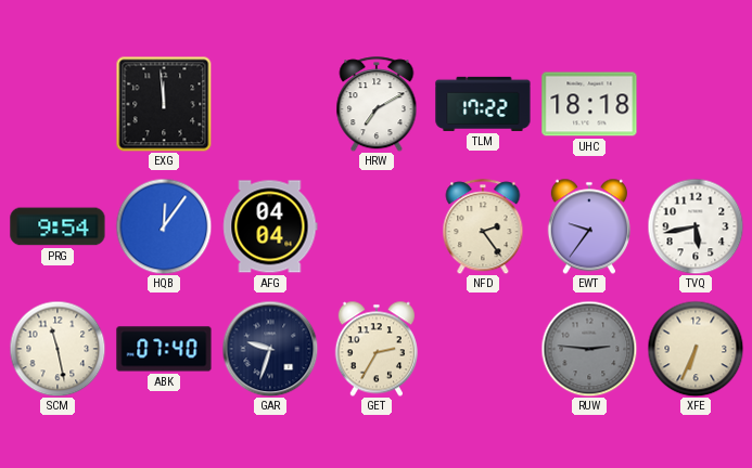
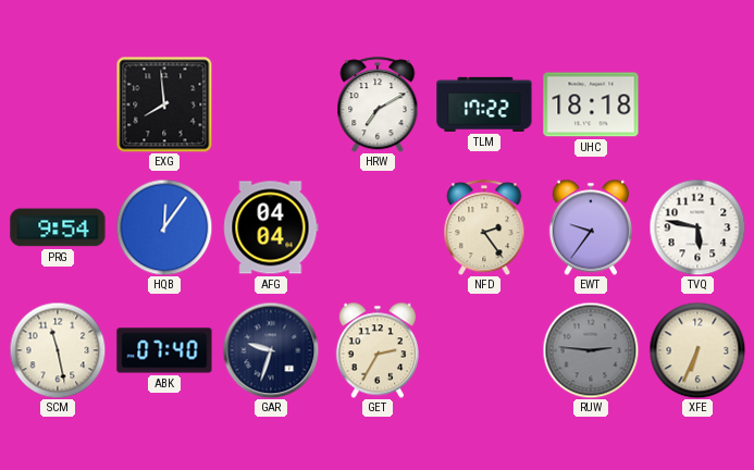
EXG: 11:59 -> 7:59
TVQ: 5:43 -> 5:47
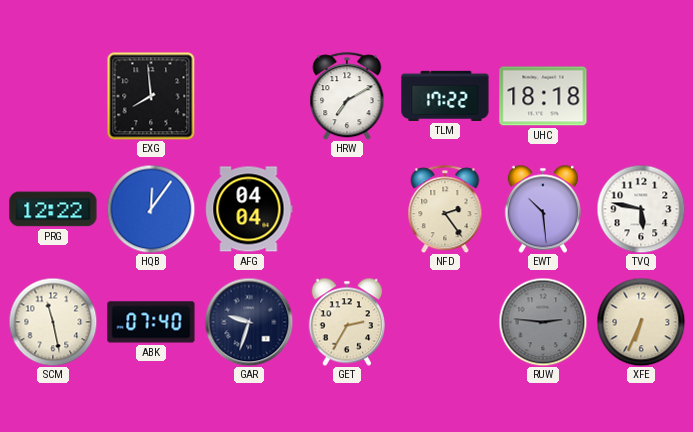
PRG: 9:54 -> 12:22
EWT: 9:36 -> 10:29
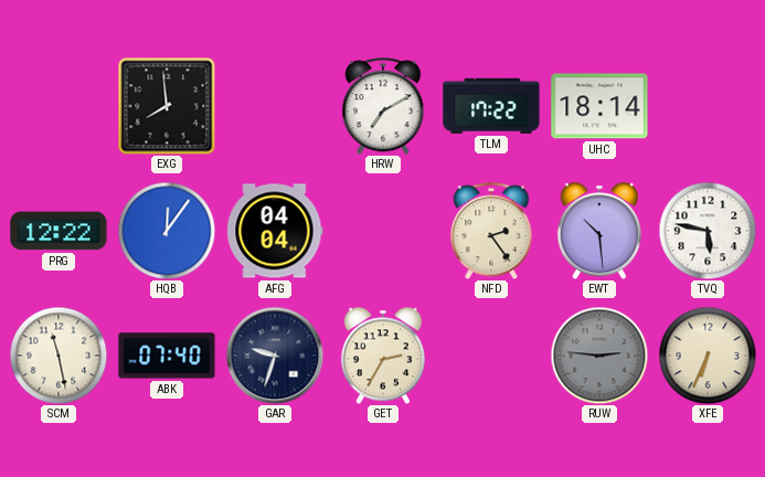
UHC: 18:18 -> 18:14
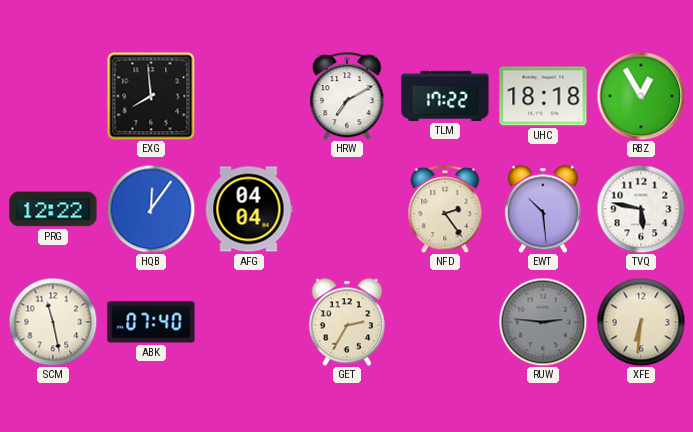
UHC: 18:14 -> 18:18
RBZ: none -> 12:55
GAR: 9:33 -> none
XFE: 6:34 -> 6:31
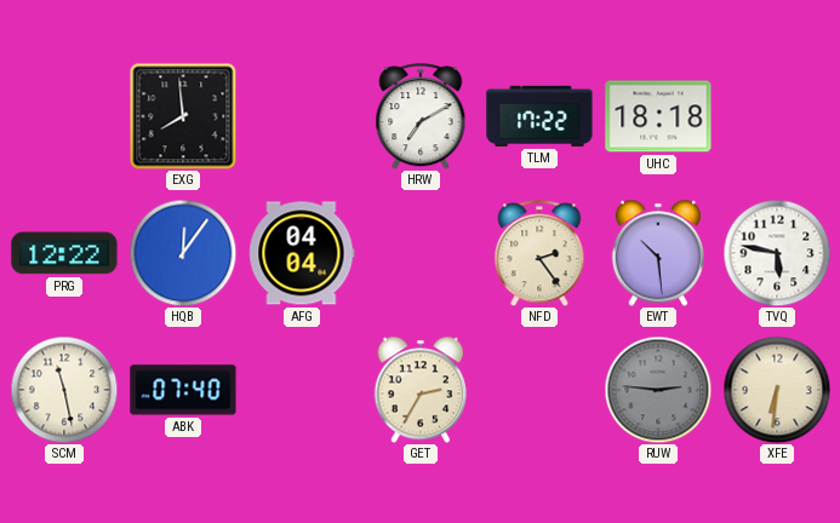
RBZ: 12:55 -> none
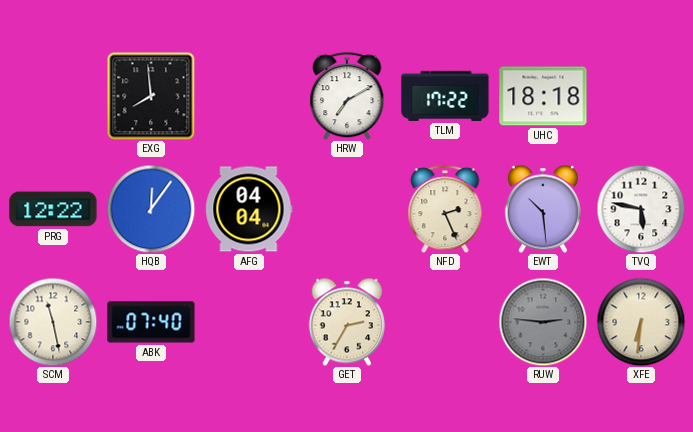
NFD: 2:24 -> 2:26
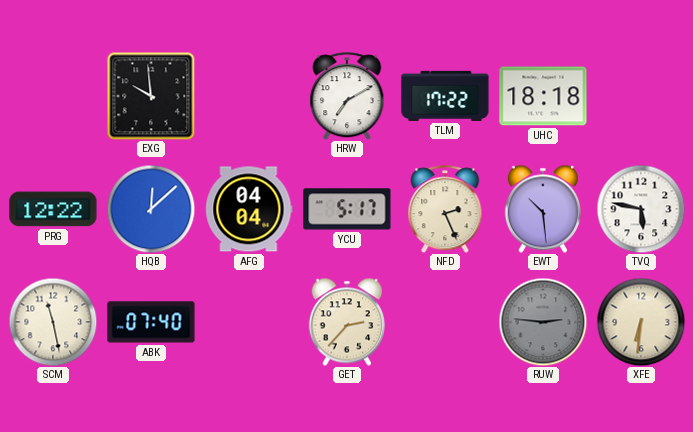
EXG: 7:59 -> 9:59
HQB: 12:06 -> 12:08
YCU: none -> 5:17
GET: 2:35 -> 2:37
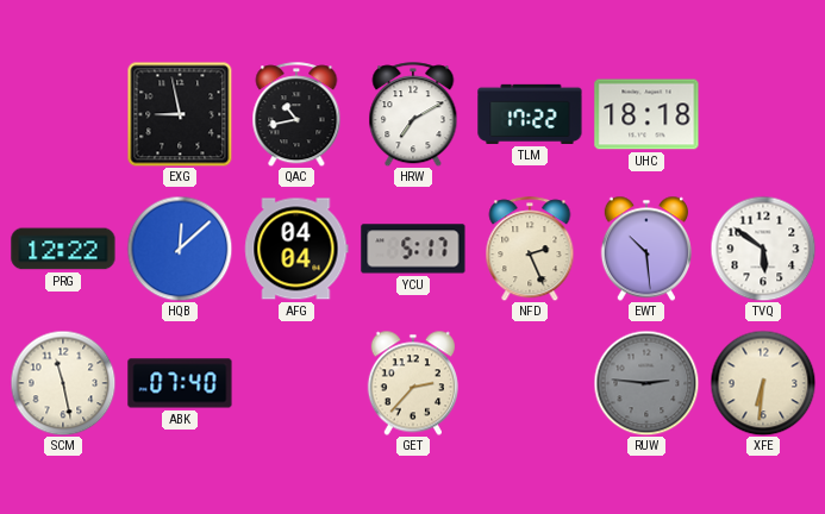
EXG: 9:59 -> 8:58
QAC: none -> 10:43
TVQ: 5:47 -> 5:51
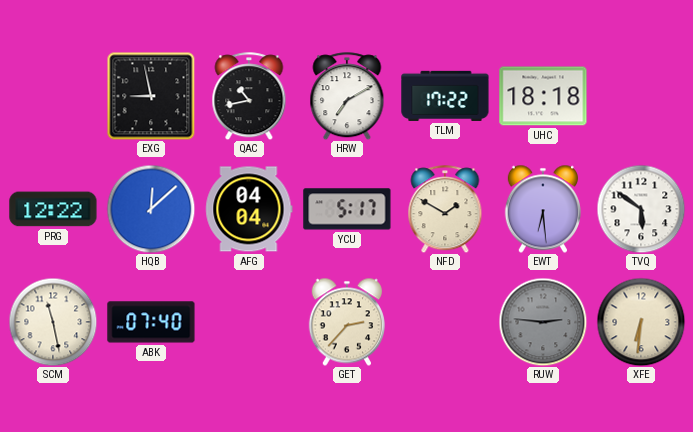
NFD: 2:26 -> 1:50
EWT: 10:29 -> 6:29
